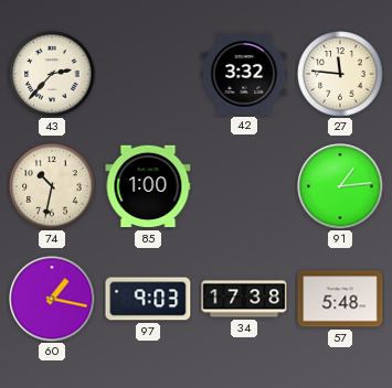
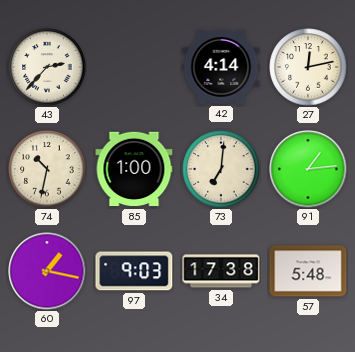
42: 3:32 -> 4:14
27: 11:46 -> 12:13
73: none -> 7:01
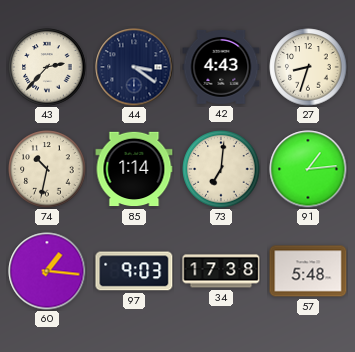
44: none -> 3:21
42: 4:14 -> 4:43
27: 12:13 -> 8:33
85: 1:00 -> 1:14
60: 1:17 -> 1:16
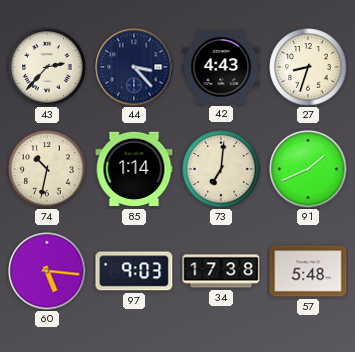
44: 3:21 -> 3:23
91: 1:14 -> 1:41
60: 1:16 -> 5:16
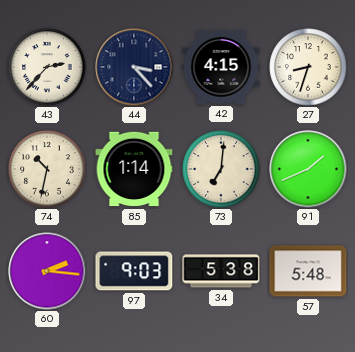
42: 4:43 -> 4:15
60: 5:16 -> 2:16
34: 17:38 -> 5:38
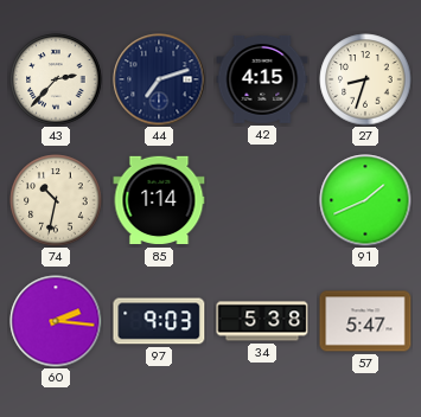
44: 3:23 -> 7:12
73: 7:01 -> none
57: 5:48 -> 5:47
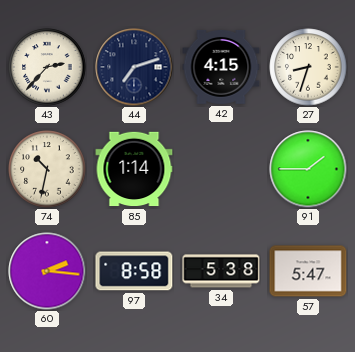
91: 1:41 -> 1:45
97: 9:03 -> 8:58
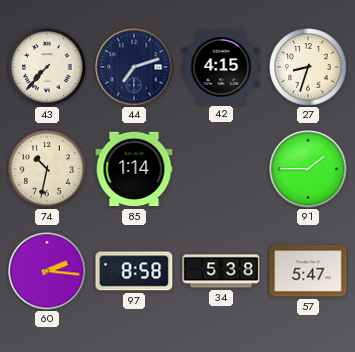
43: 2:37 -> 7:37
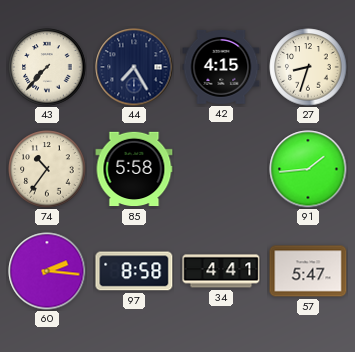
44: 7:12 -> 7:25
74: 10:32 -> 10:36
85: 1:14 -> 5:58
91: 1:45 -> 1:44
34: 5:38 -> 4:41
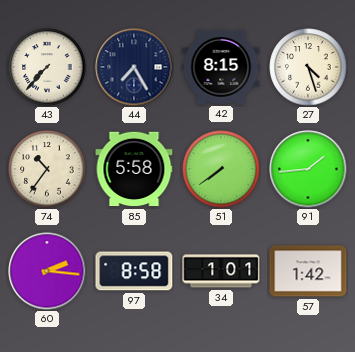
42: 4:15 -> 8:15
27: 8:33 -> 4:27
51: none -> 7:39
34: 4:41 -> 1:01
57: 5:47 -> 1:42
